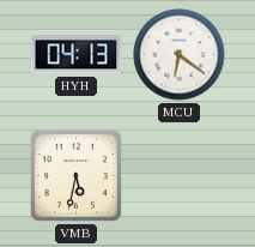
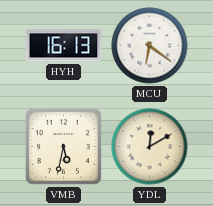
HYH: 04:13 -> 16:13
YDL: none -> 12:10
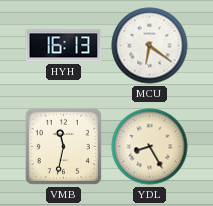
VMB: 5:32 -> 11:32
YDL: 12:10 -> 8:25
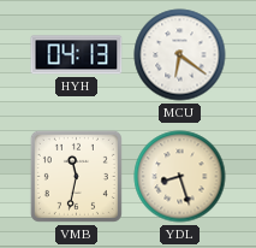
HYH: 16:13 -> 04:13
YDL: 8:25 -> 8:27
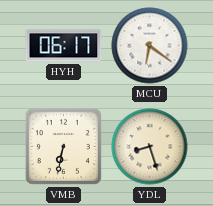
HYH: 04:13 -> 06:17
VMB: 11:32 -> 6:32
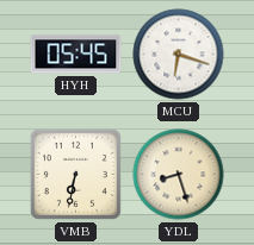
HYH: 06:17 -> 05:45
MCU: 6:21 -> 6:18
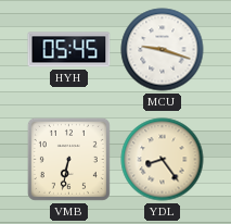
MCU: 6:18 -> 9:18
YDL: 8:27 -> 8:24
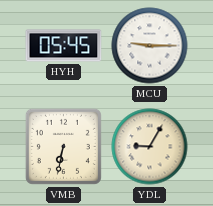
MCU: 9:18 -> 9:15
YDL: 8:24 -> 9:05
